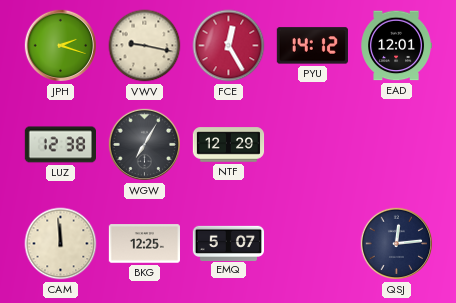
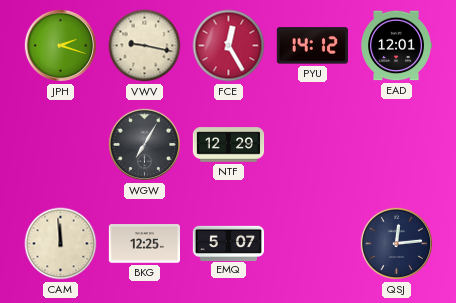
LUZ: 12:38 -> none
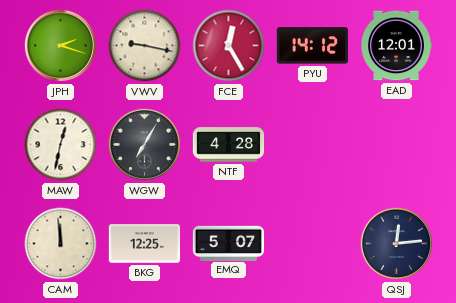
MAW: none -> 12:32
NTF: 12:29 -> 4:28
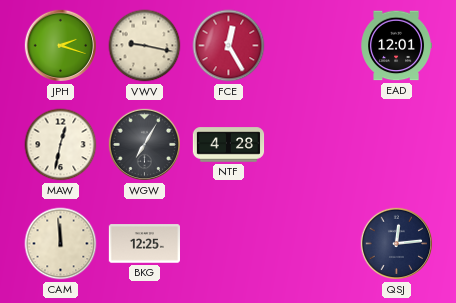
PYU: 14:12 -> none
EMQ: 5:07 -> none
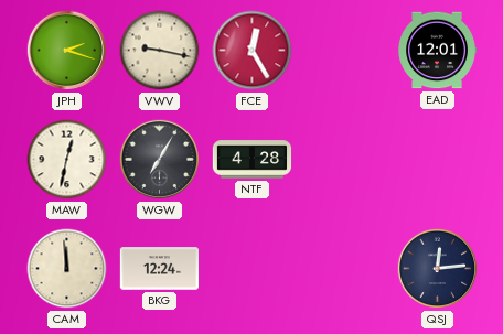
BKG: 12:25 -> 12:24
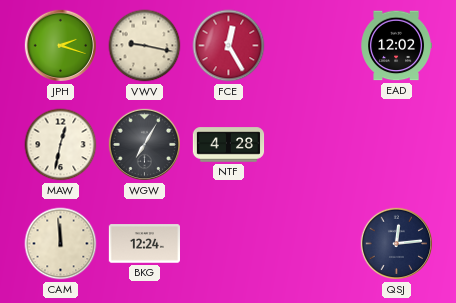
EAD: 12:01 -> 12:02
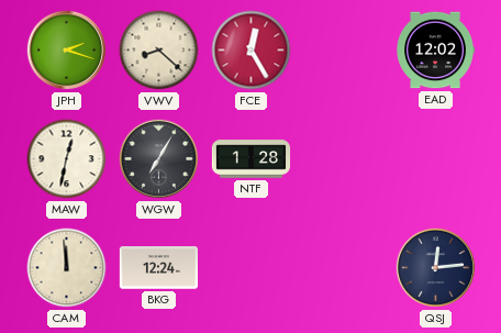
VWV: 9:17 -> 8:22
NTF: 4:28 -> 1:28
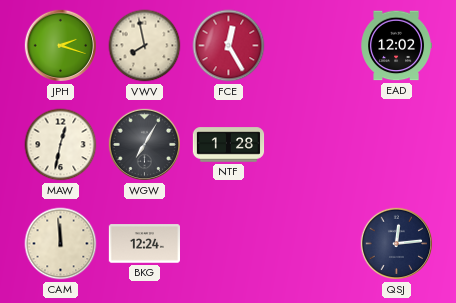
VWV: 8:22 -> 7:58
